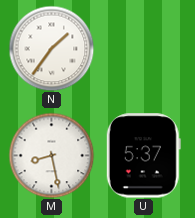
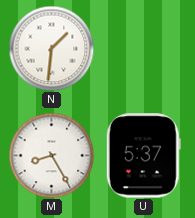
N: 1:36 -> 1:31
M: 8:28 -> 8:25
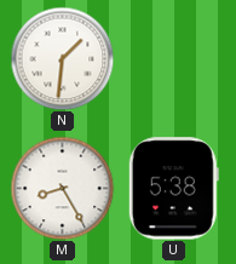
U: 5:37 -> 5:38
